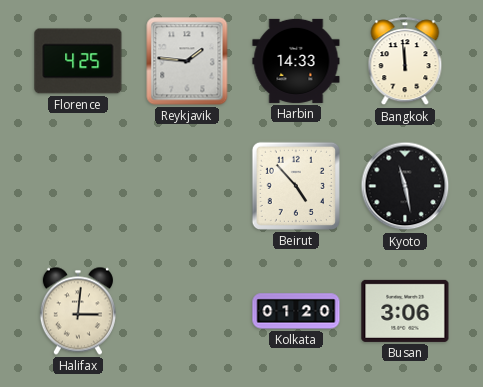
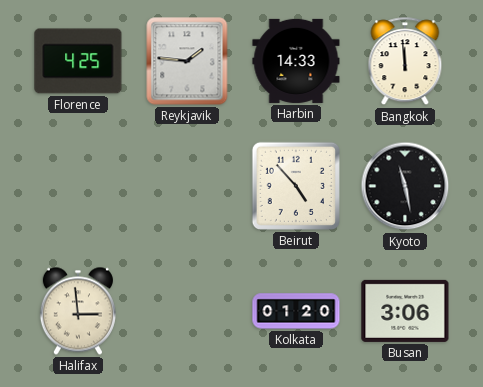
Halifax: 3:01 -> 2:59
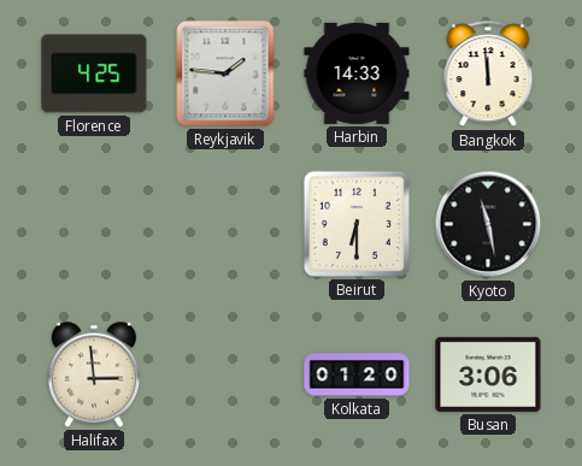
Beirut: 4:53 -> 6:30
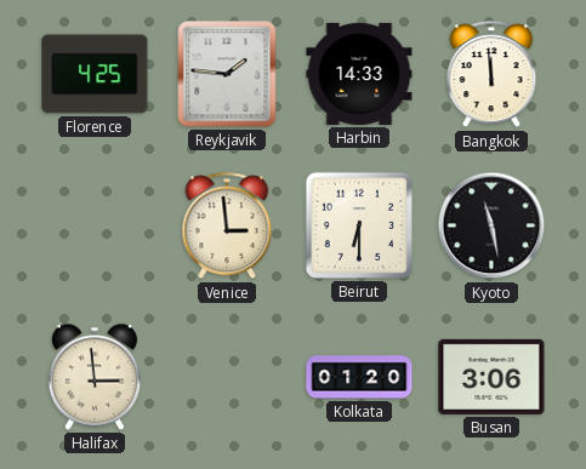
Venice: none -> 2:59
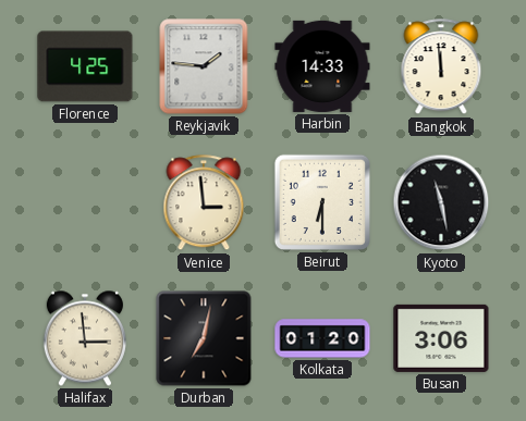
Durban: none -> 7:02
